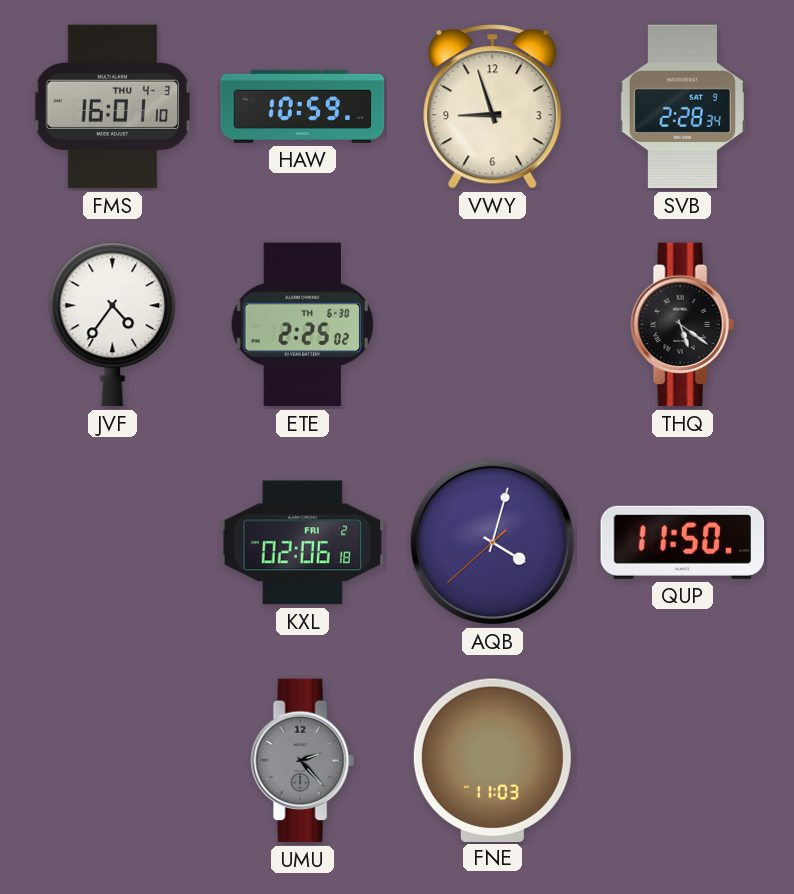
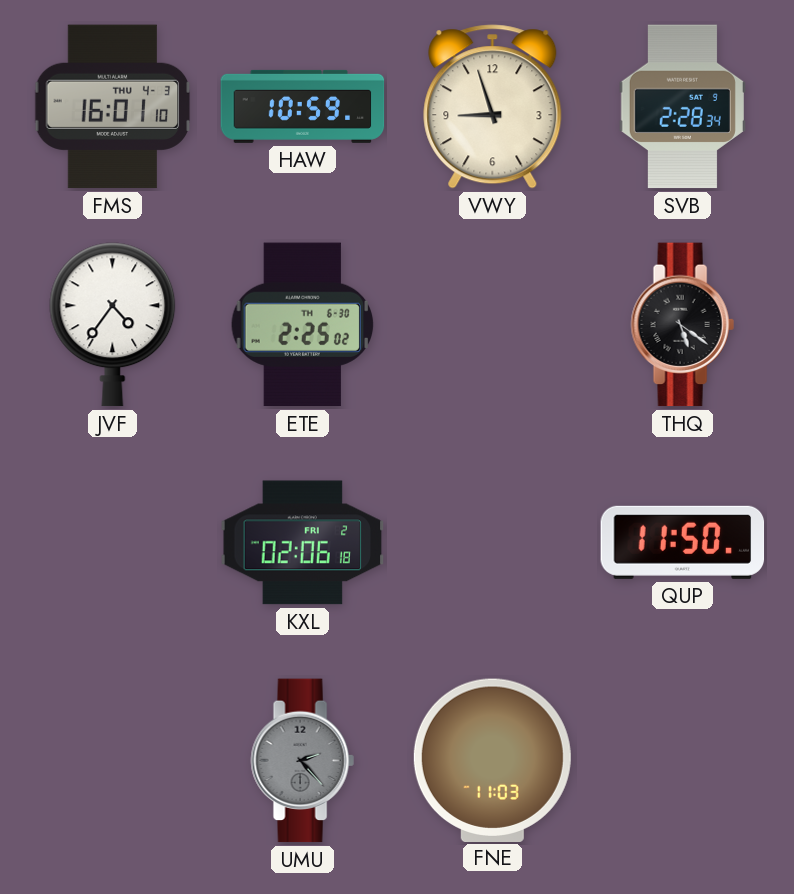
AQB: 4:02 -> none
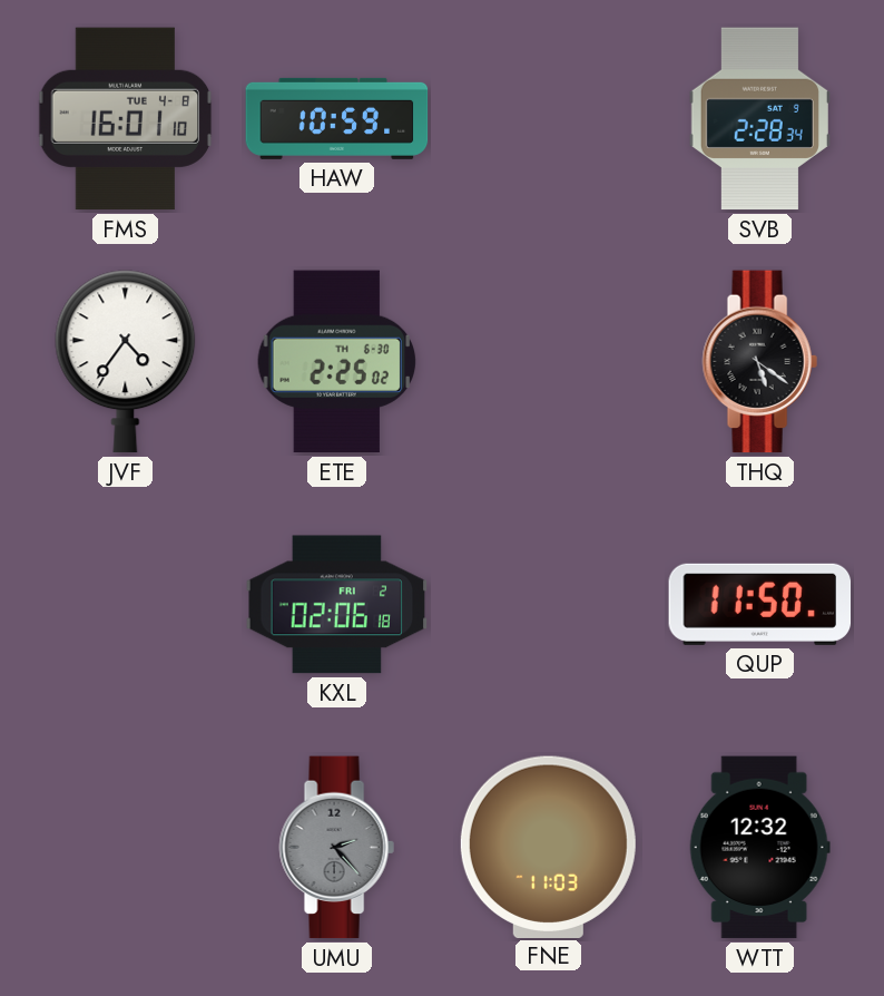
FMS date: THU 4-3 -> TUE 4-8
VWY: 8:57 -> none
WTT: none -> 12:32
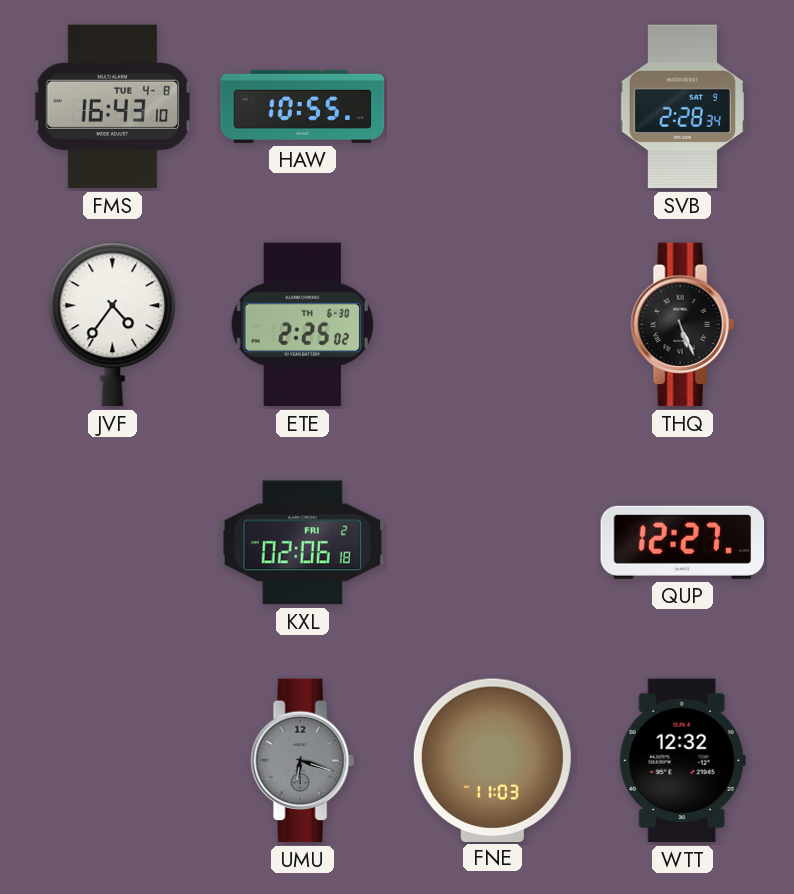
FMS: 16:01 -> 16:43
HAW: 10:59 -> 10:55
THQ: 5:21 -> 5:26
QUP: 11:50 -> 12:27
UMU: 2:23 -> 6:18
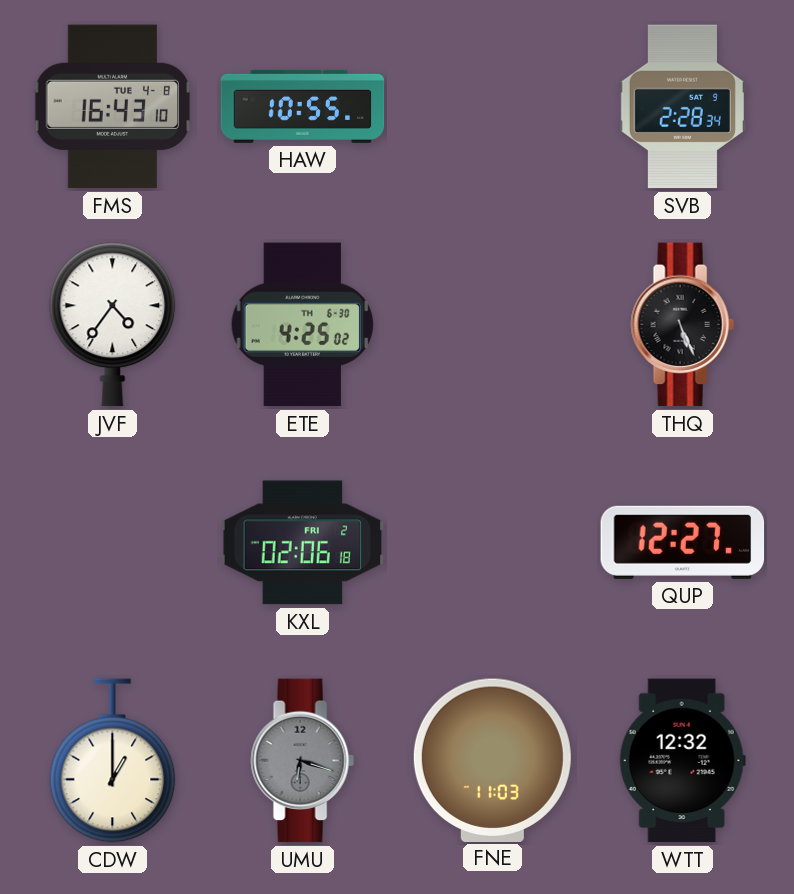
ETE: 2:25 -> 4:25
CDW: none -> 1:00
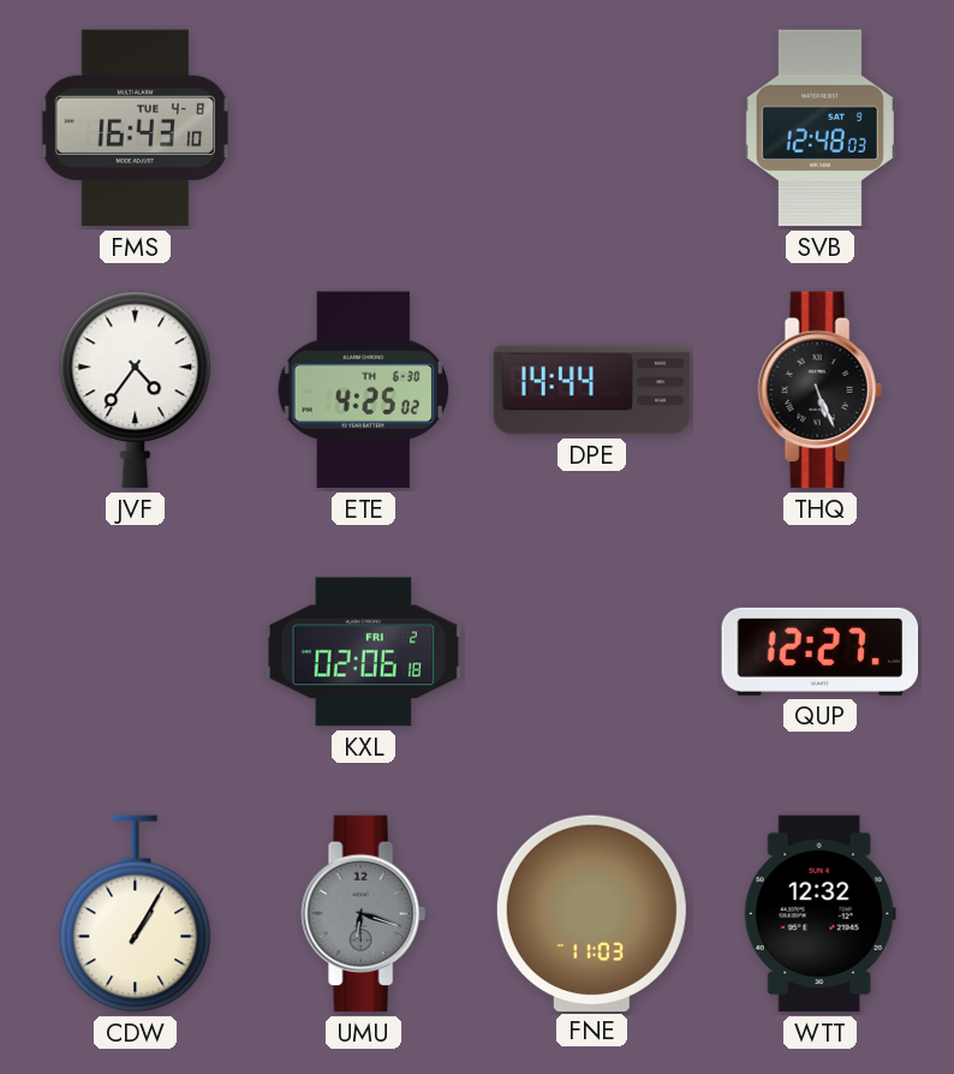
HAW: 10:55 -> none
SVB: 2:28 -> 12:48
DPE: none -> 14:44
CDW: 1:00 -> 1:05
